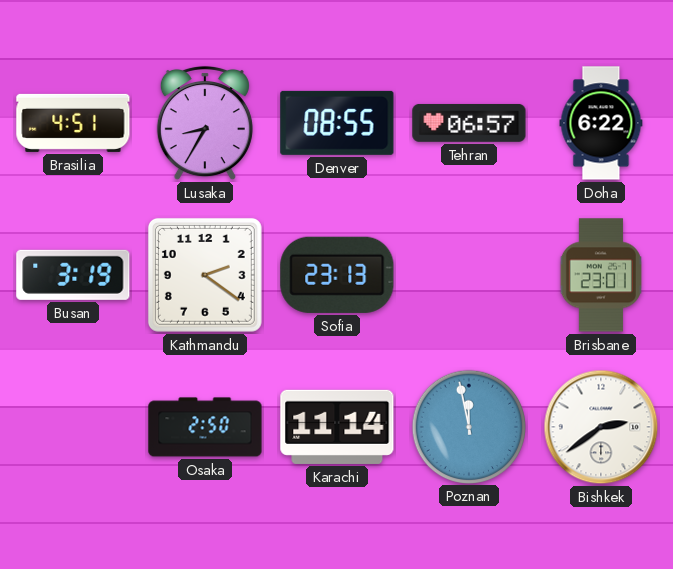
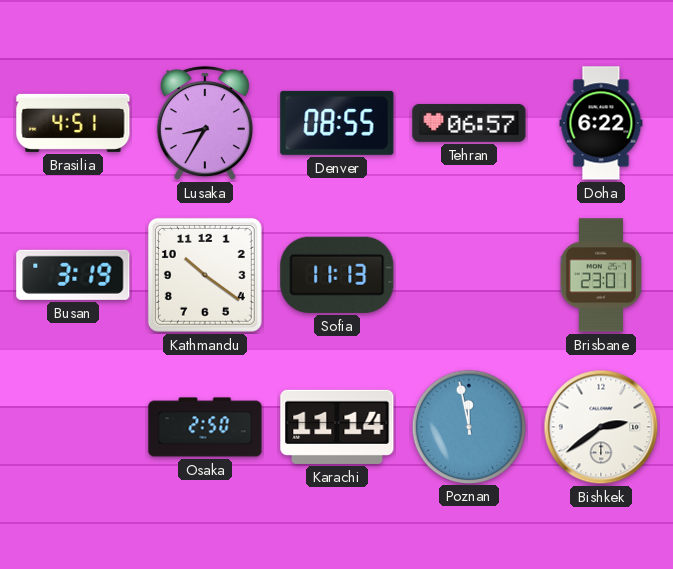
Kathmandu: 2:21 -> 10:21
Sofia: 23:13 -> 11:13
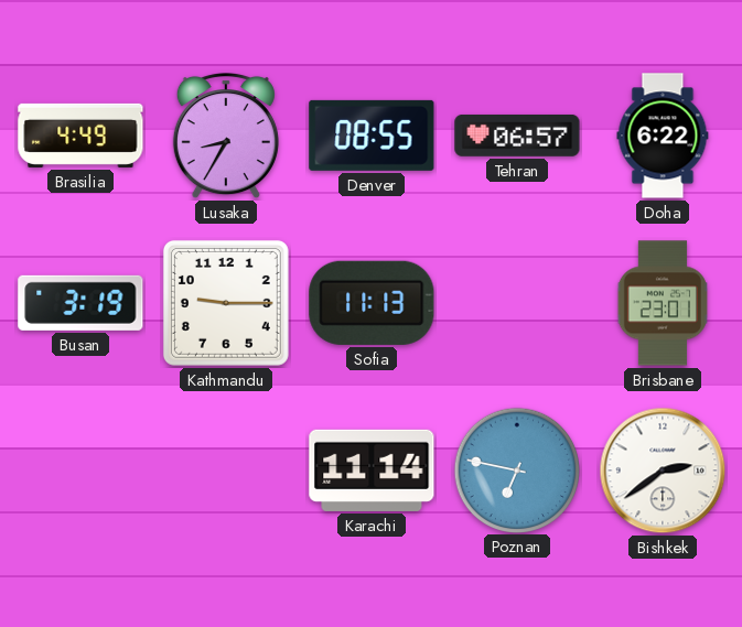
Brasilia: 4:51 -> 4:49
Kathmandu: 10:21 -> 9:15
Osaka: 2:50 -> none
Poznan: 11:58 -> 6:47
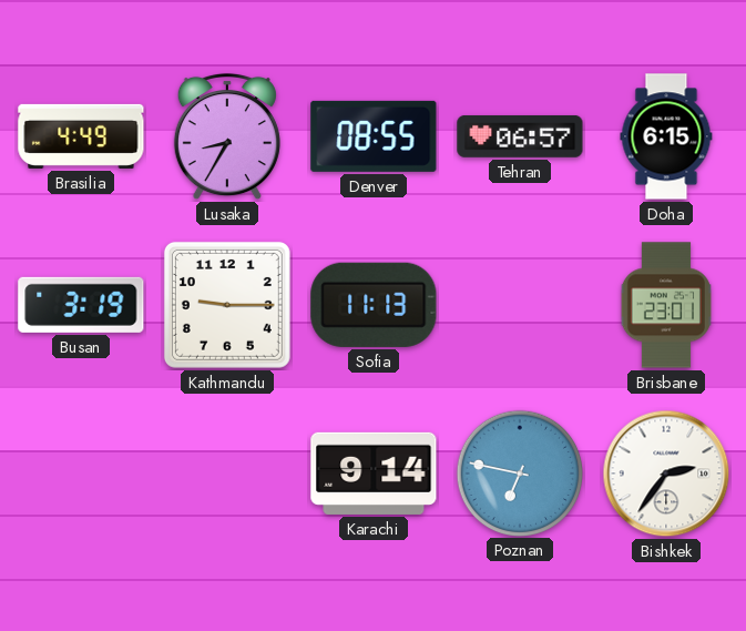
Doha: 6:22 -> 6:15
Karachi: 11:14 -> 9:14
Bishkek: 2:39 -> 2:36
